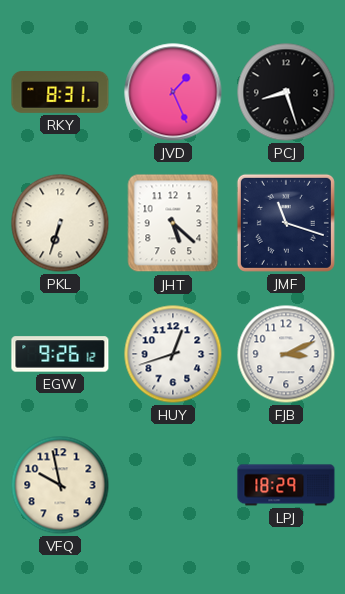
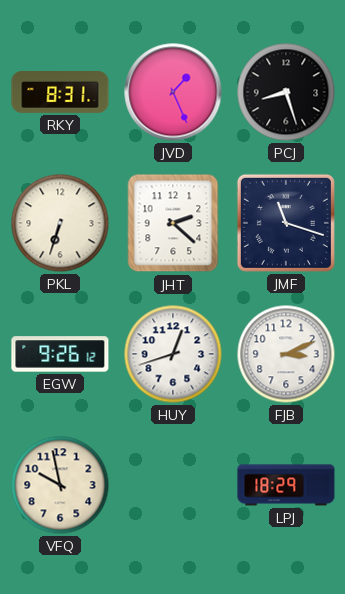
JHT: 5:22 -> 2:22
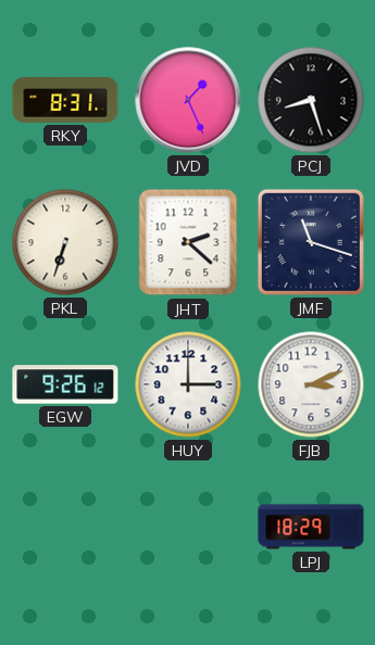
HUY: 12:42 -> 3:00
VFQ: 9:58 -> none
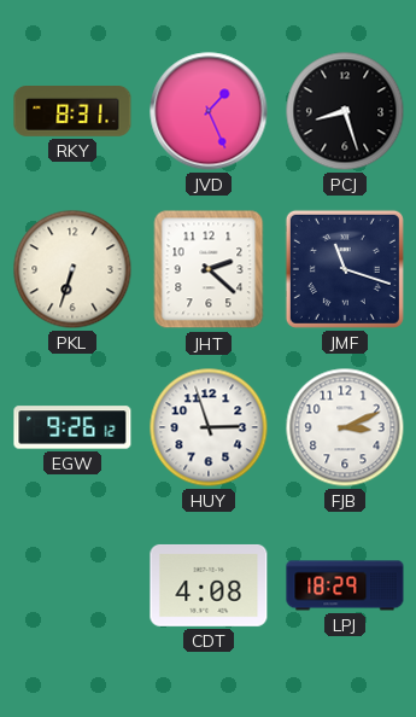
HUY: 3:00 -> 2:57
CDT: none -> 4:08
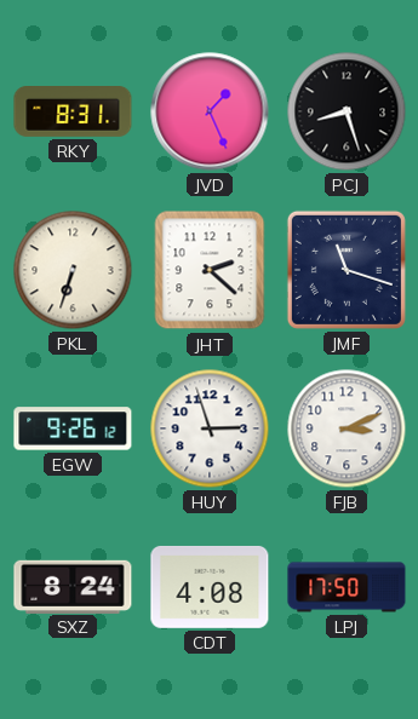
SXZ: none -> 8:24
LPJ: 18:29 -> 17:50
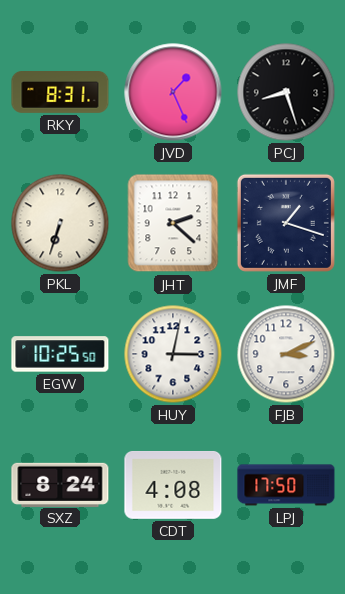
JMF: 11:18 -> 1:18
EGW: 9:26 -> 10:25
HUY: 2:57 -> 3:02
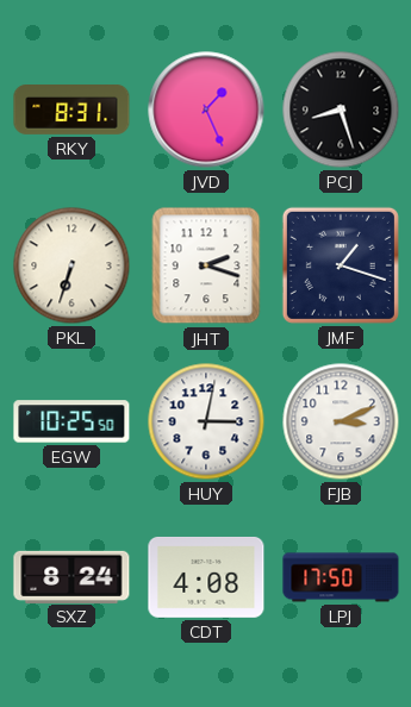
JHT: 2:22 -> 2:18
